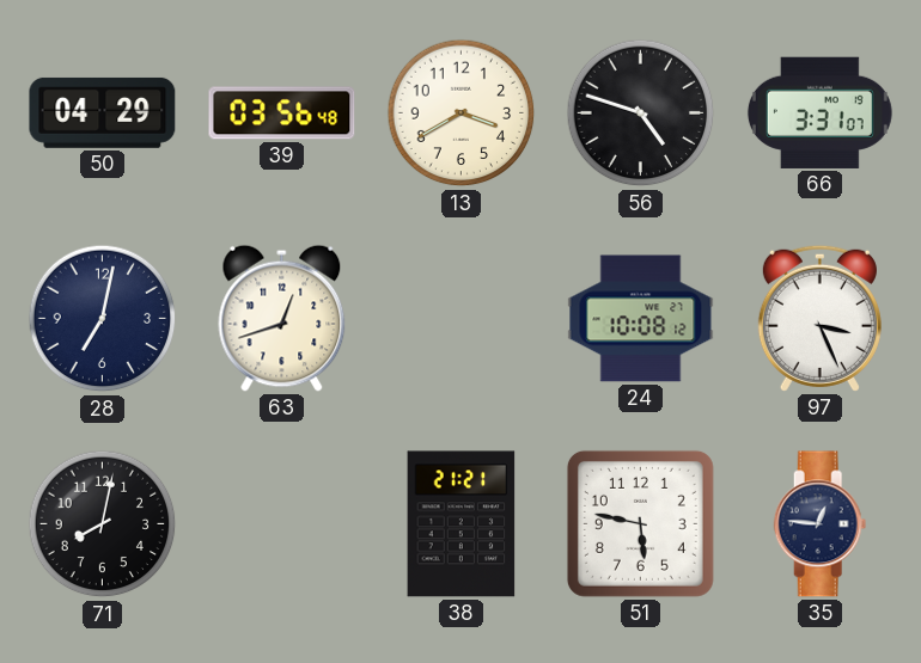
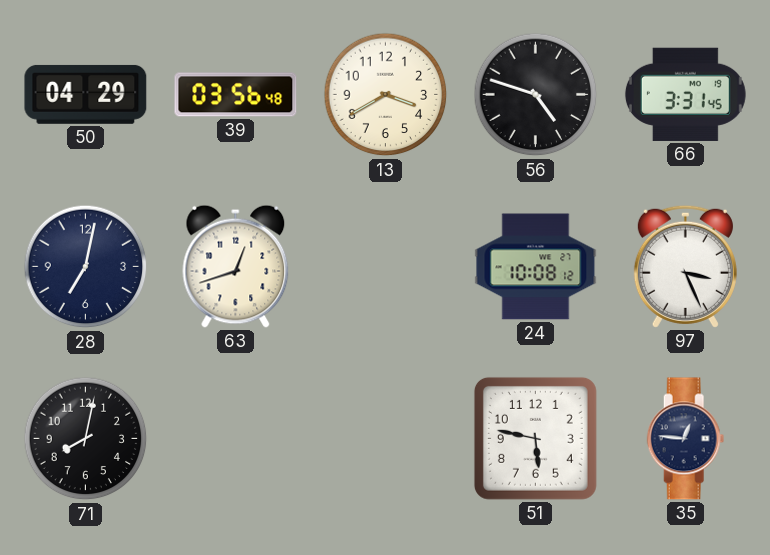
66: 3:31:07 -> 3:31:45
38: 21:21 -> none
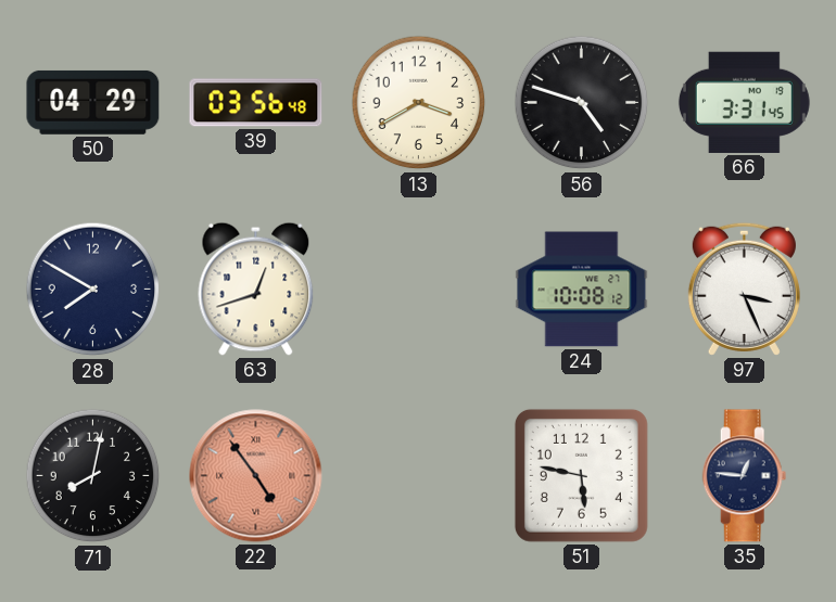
28: 7:02 -> 7:50
22: none -> 4:54
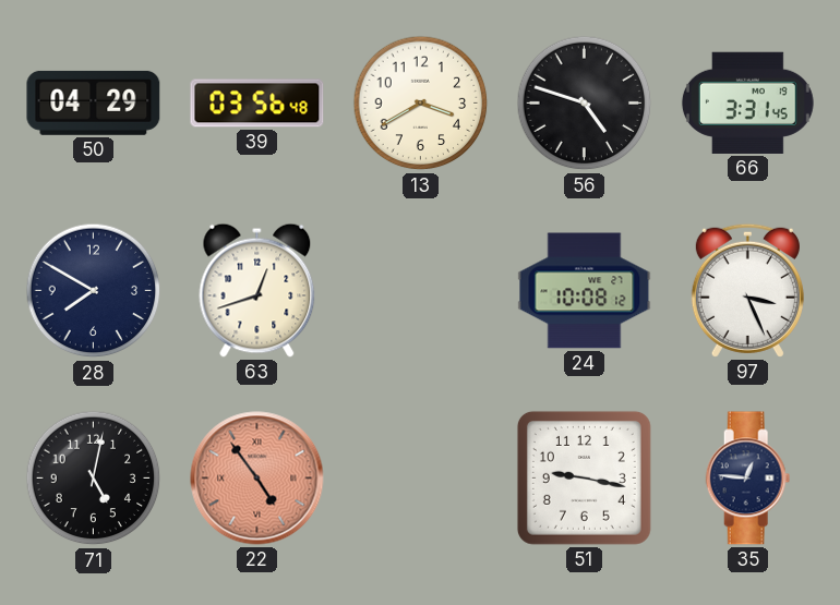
71: 8:02 -> 5:02
51: 5:47 -> 9:17
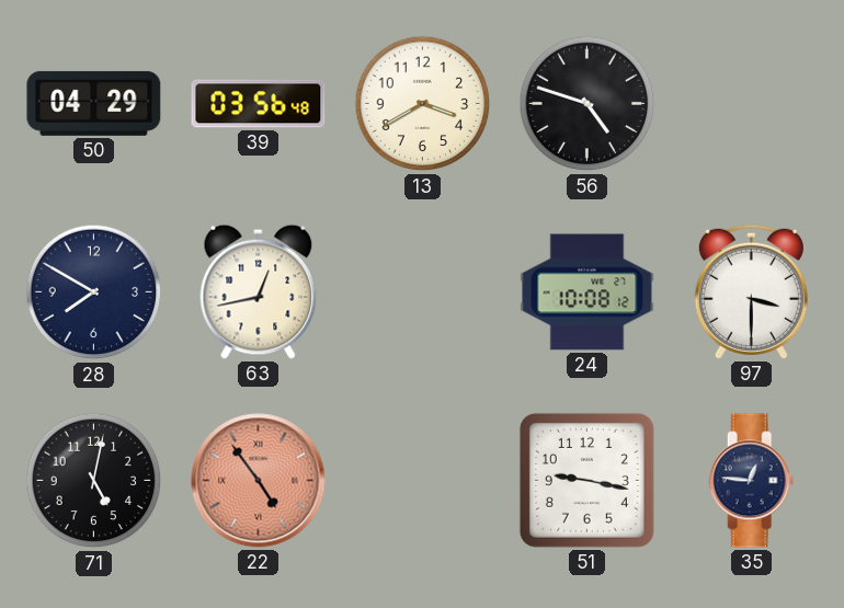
66: 3:31 -> none
63: 12:42 -> 12:43
97: 3:26 -> 3:30
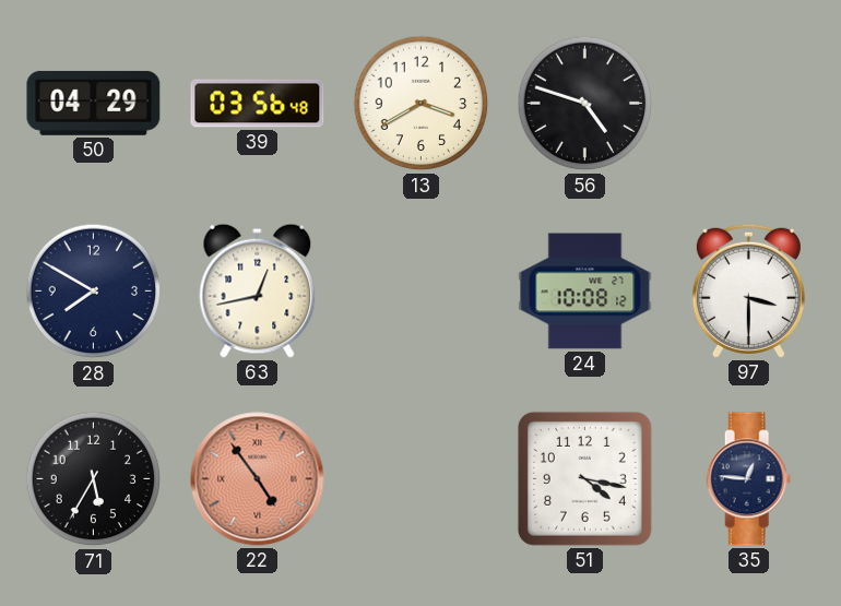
71: 5:02 -> 5:35
51: 9:17 -> 4:17
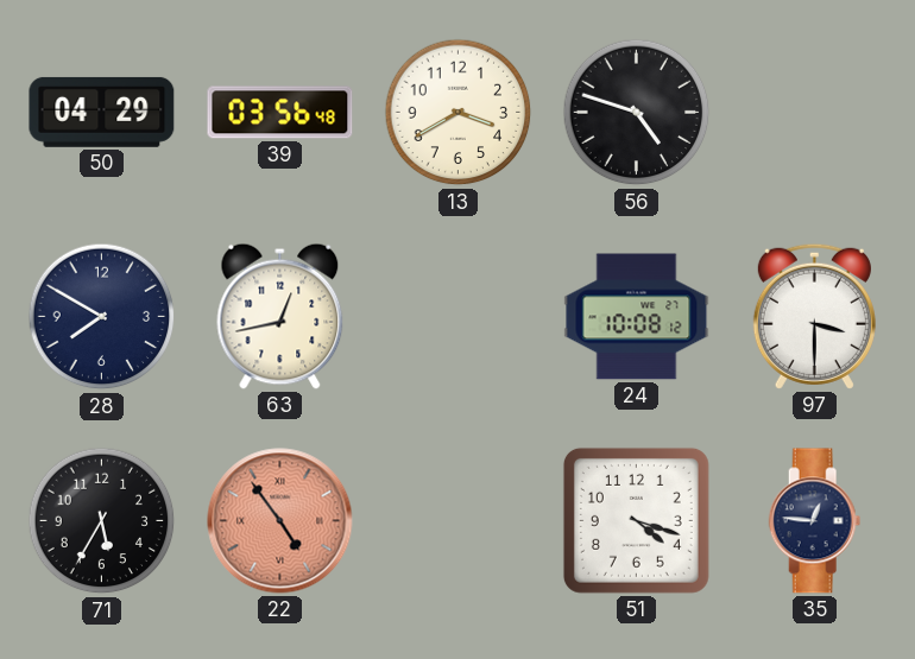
51: 4:17 -> 4:18
